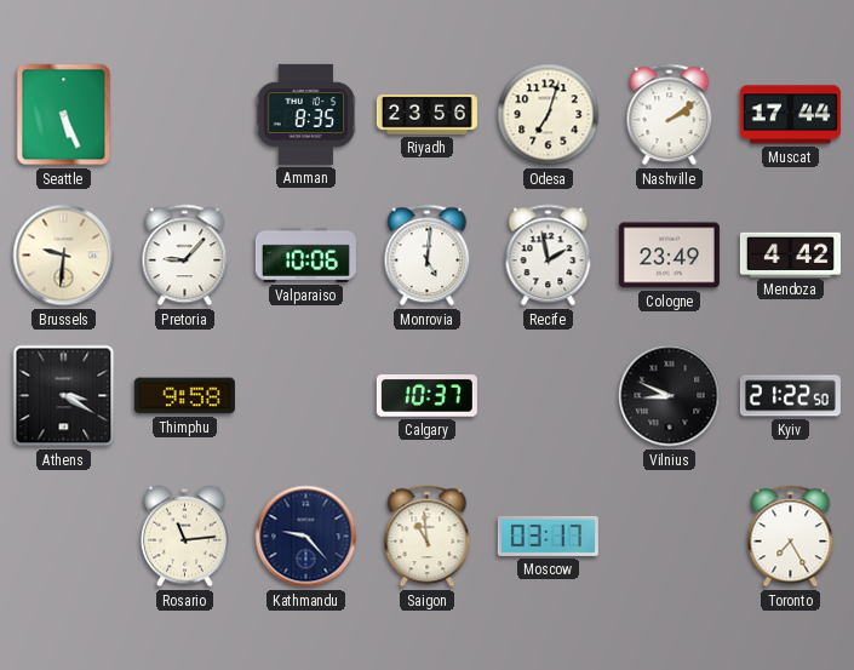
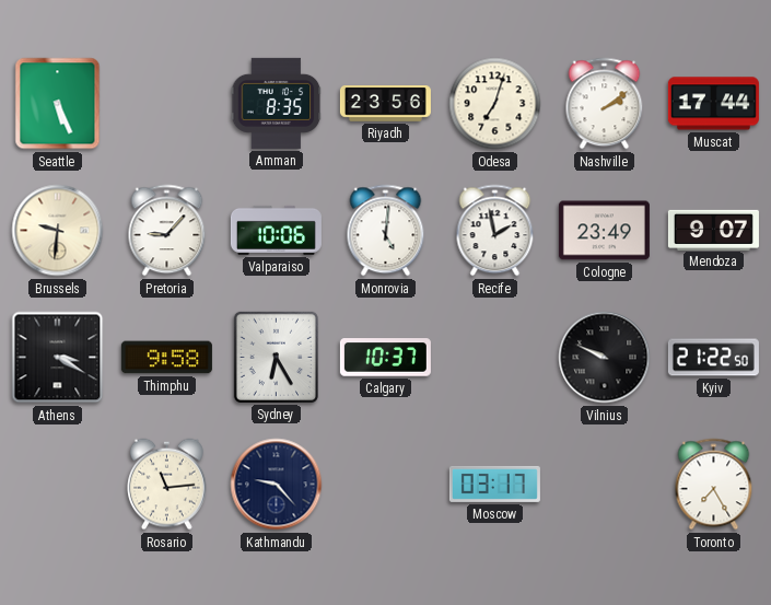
Mendoza: 4:42 -> 9:07
Sydney: none -> 6:25
Vilnius: 8:49 -> 9:49
Saigon: 10:59 -> none
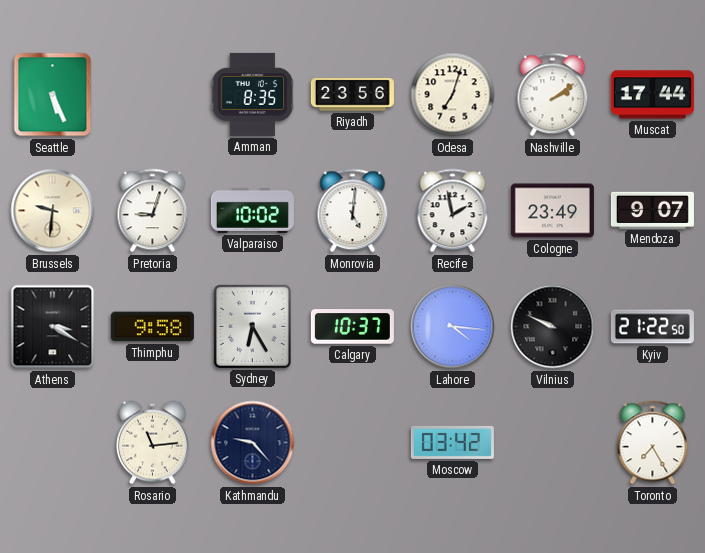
Pretoria: 9:07 -> 9:03
Valparaiso: 10:06 -> 10:02
Lahore: none -> 4:16
Moscow: 03:17 -> 03:42
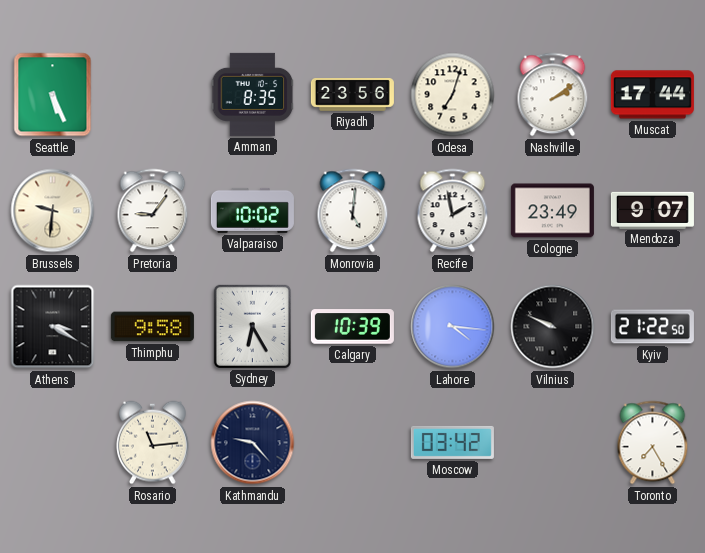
Pretoria: 9:03 -> 9:06
Calgary: 10:37 -> 10:39
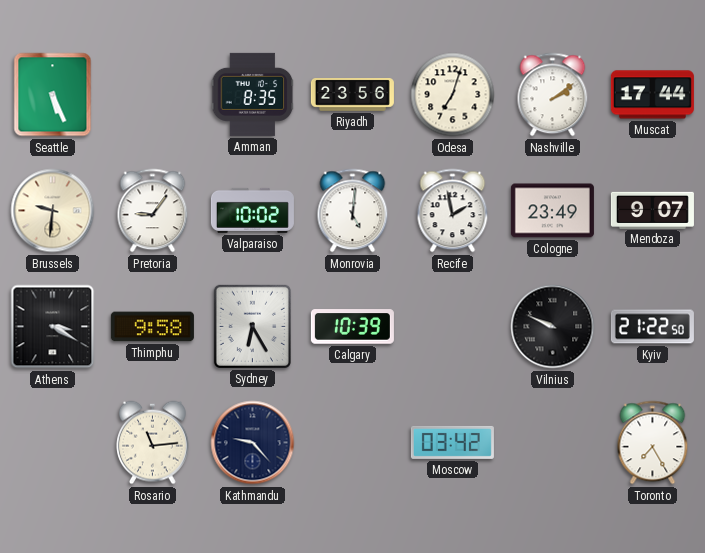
Lahore: 4:16 -> none
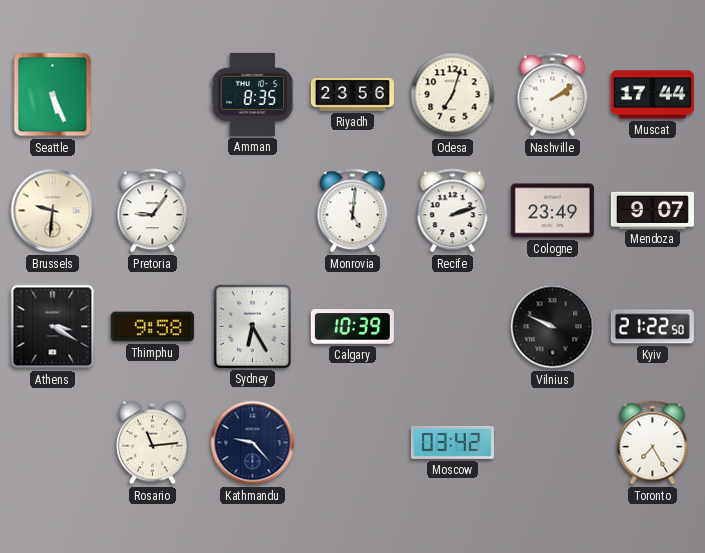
Valparaiso: 10:02 -> none
Recife: 1:58 -> 2:12
